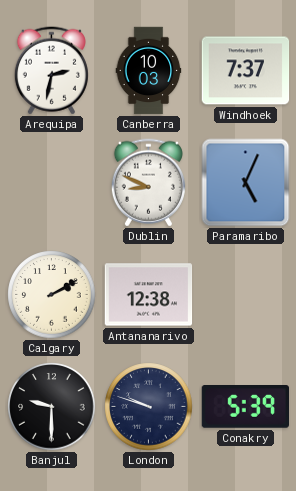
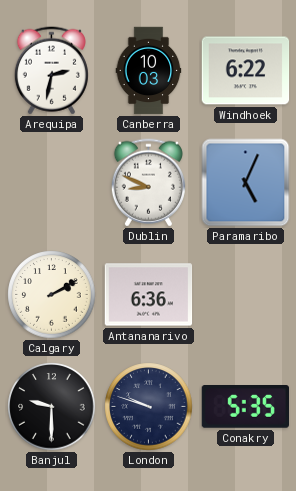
Windhoek: 7:37 -> 6:22
Antananarivo: 12:38 -> 6:36
Conakry: 5:39 -> 5:35
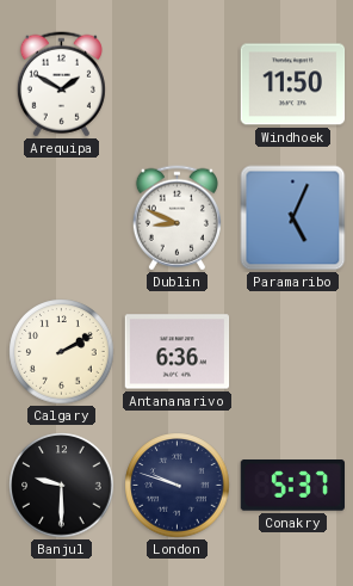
Arequipa: 2:32 -> 1:50
Canberra: 10:03 -> none
Windhoek: 6:22 -> 11:50
Conakry: 5:35 -> 5:37
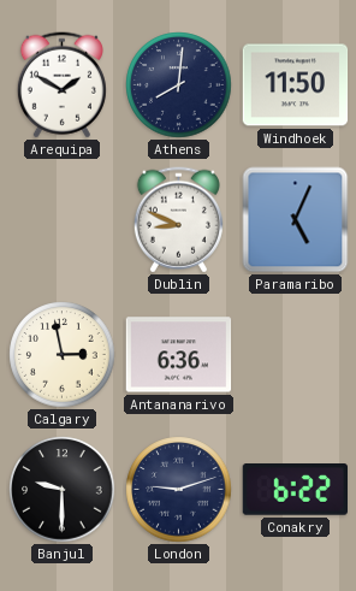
Athens: none -> 8:01
Calgary: 2:10 -> 2:58
London: 9:48 -> 9:12
Conakry: 5:37 -> 6:22
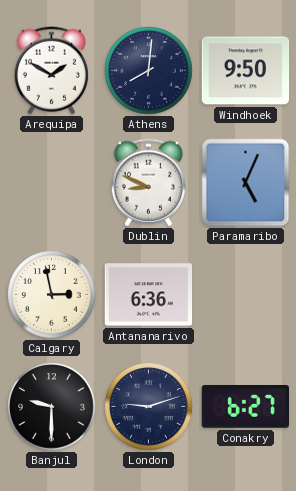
Windhoek: 11:50 -> 9:50
Conakry: 6:22 -> 6:27
